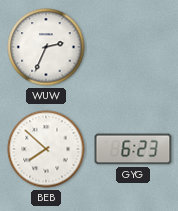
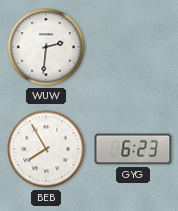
WUW: 2:34 -> 2:31
BEB: 7:52 -> 7:55
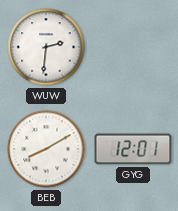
BEB: 7:55 -> 8:10
GYG: 6:23 -> 12:01
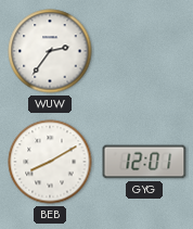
WUW: 2:31 -> 2:36
